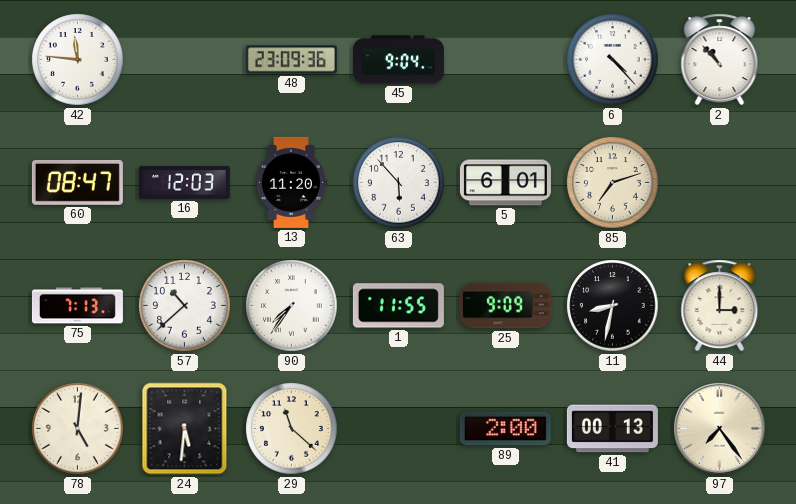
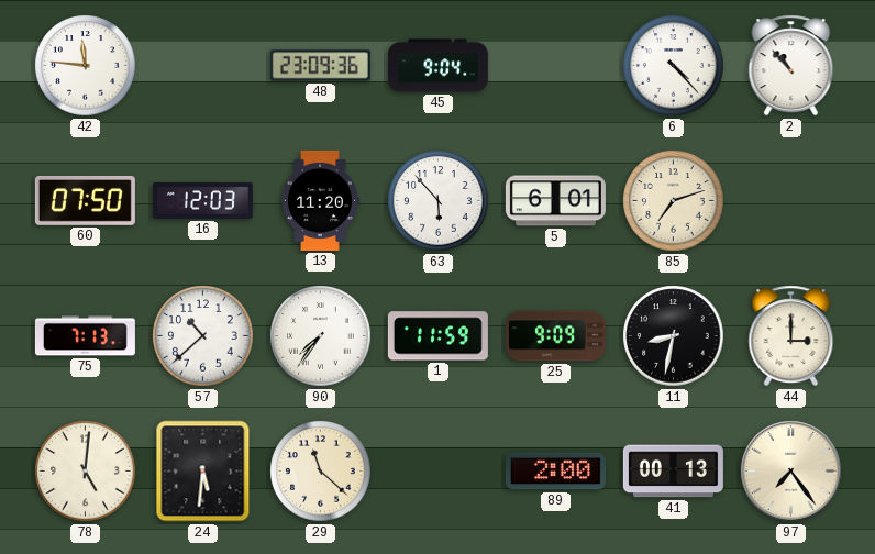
60: 08:47 -> 07:50
1: 11:55 -> 11:59
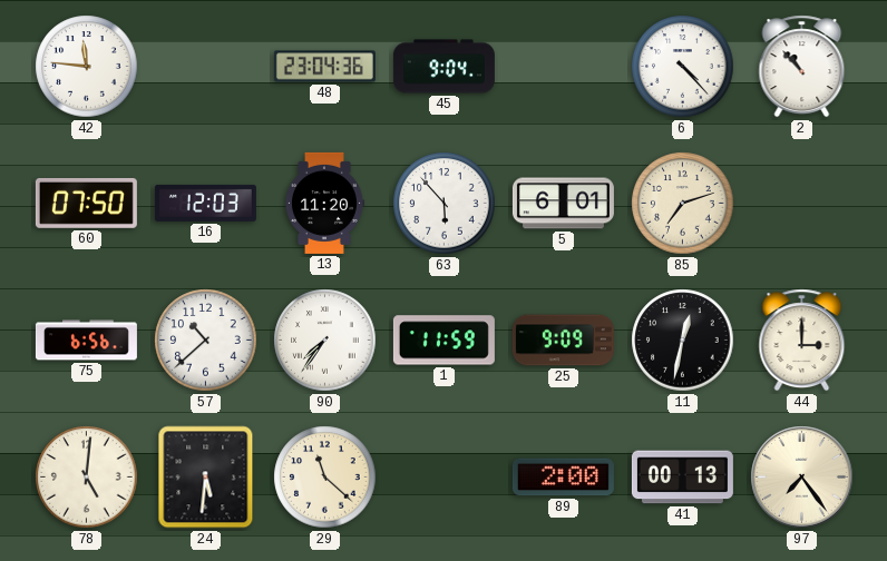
48: 23:09 -> 23:04
75: 7:13 -> 6:56
11: 8:32 -> 12:32
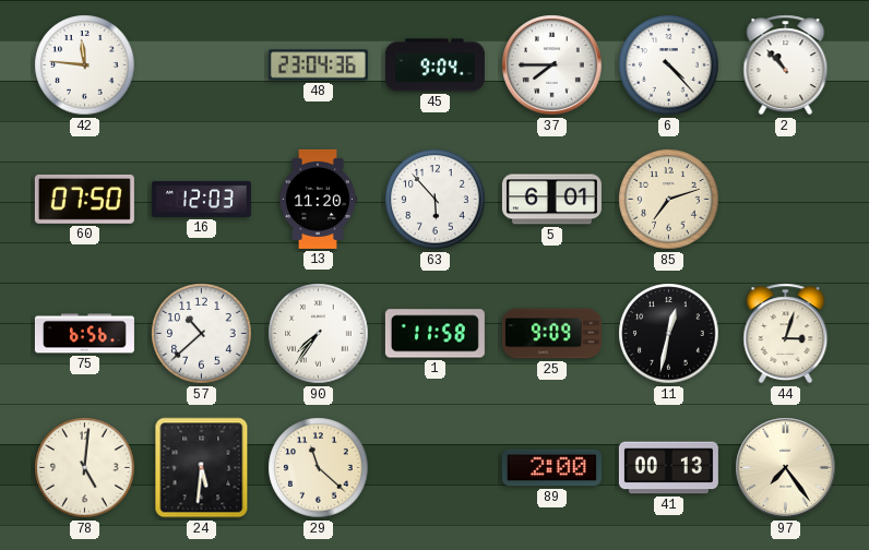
37: none -> 7:45
1: 11:59 -> 11:58
44: 3:00 -> 3:03
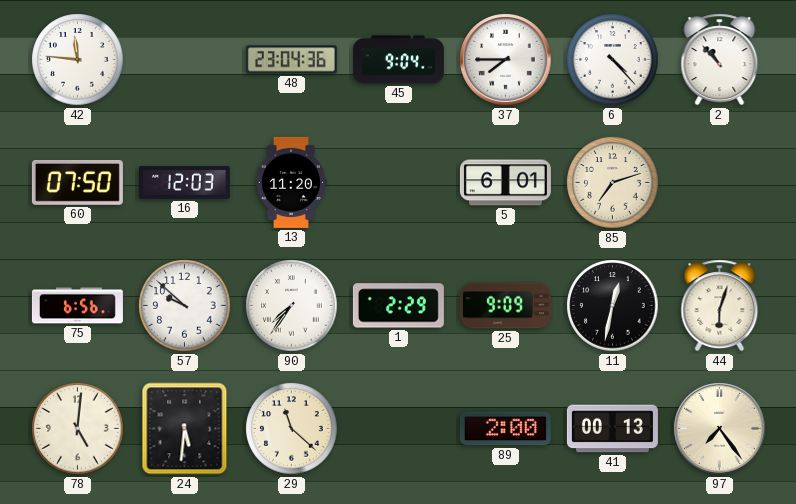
63: 5:53 -> none
57: 10:38 -> 9:52
1: 11:58 -> 2:29
44: 3:03 -> 6:03
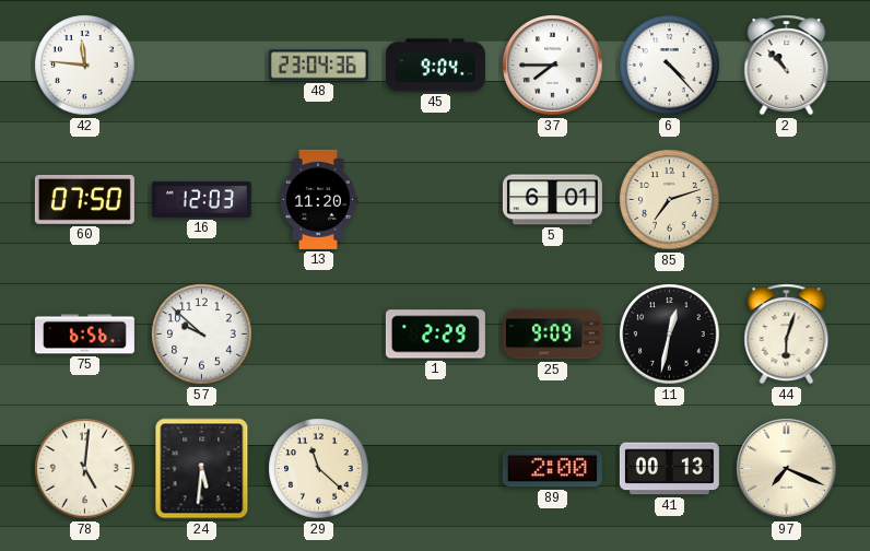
90: 7:36 -> none
97: 7:24 -> 7:19
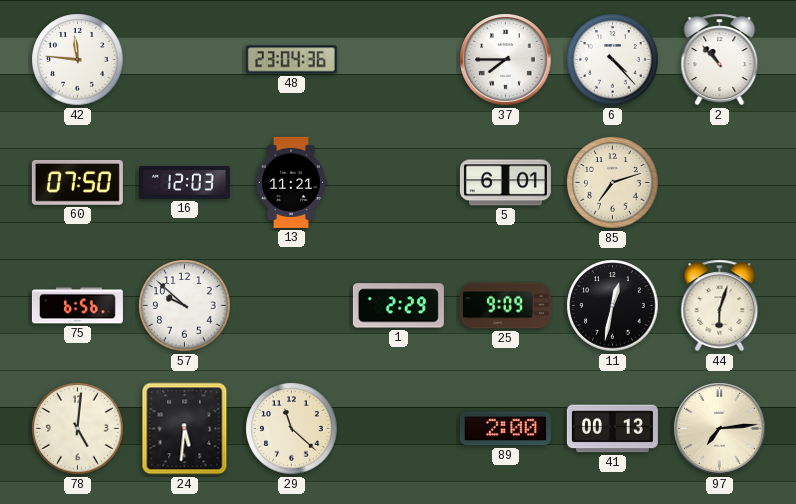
45: 9:04 -> none
13: 11:20 -> 11:21
97: 7:19 -> 7:14
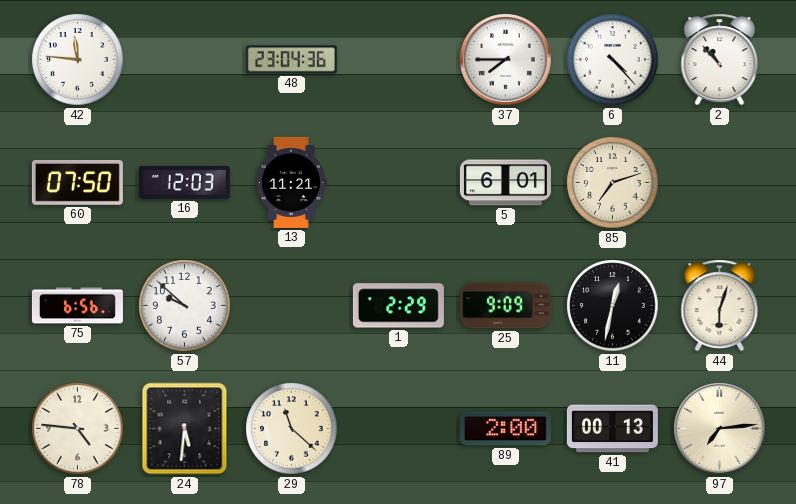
78: 5:01 -> 4:46
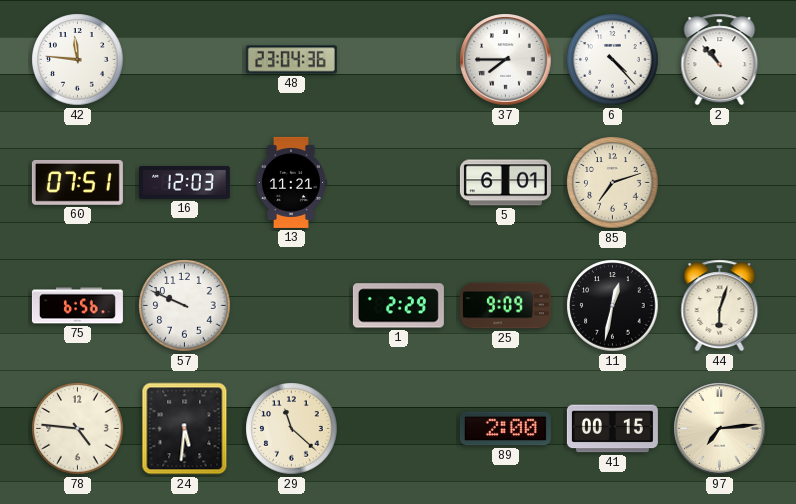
60: 07:50 -> 07:51
57: 9:52 -> 9:49
41: 00:13 -> 00:15
